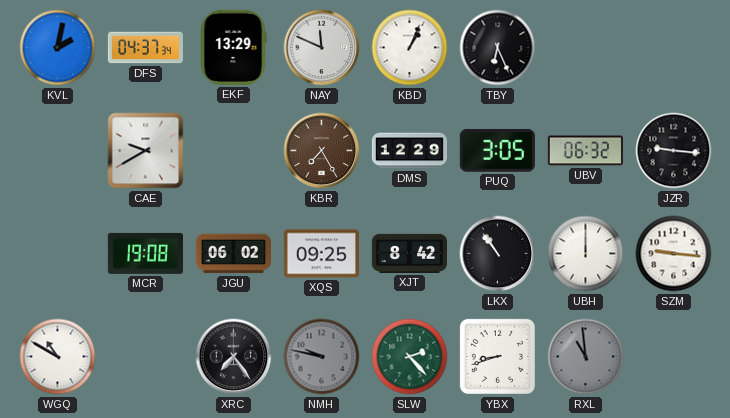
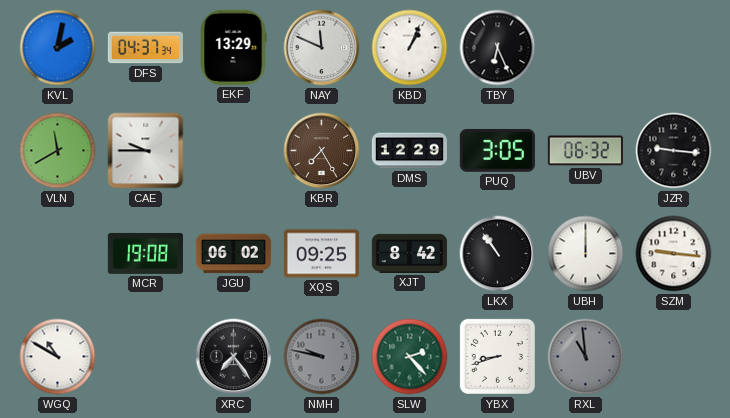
VLN: none -> 11:40
CAE: 9:40 -> 9:45
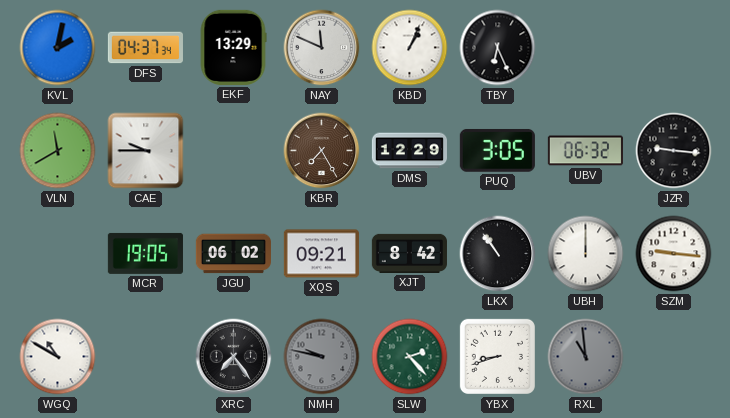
MCR: 19:08 -> 19:05
XQS: 09:25 -> 09:21
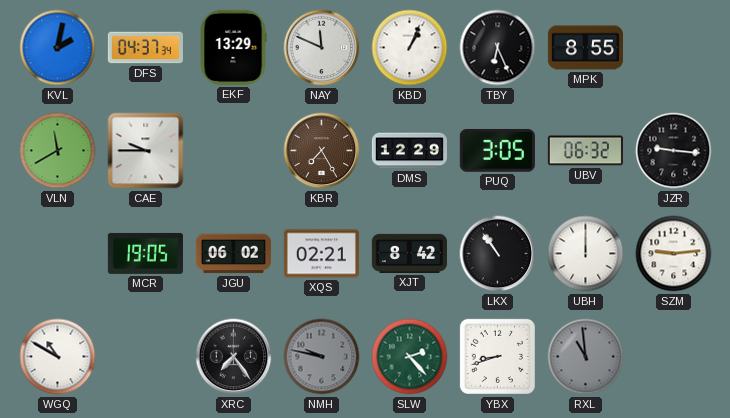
MPK: none -> 8:55
XQS: 09:21 -> 02:21
SZM: 9:16 -> 9:14
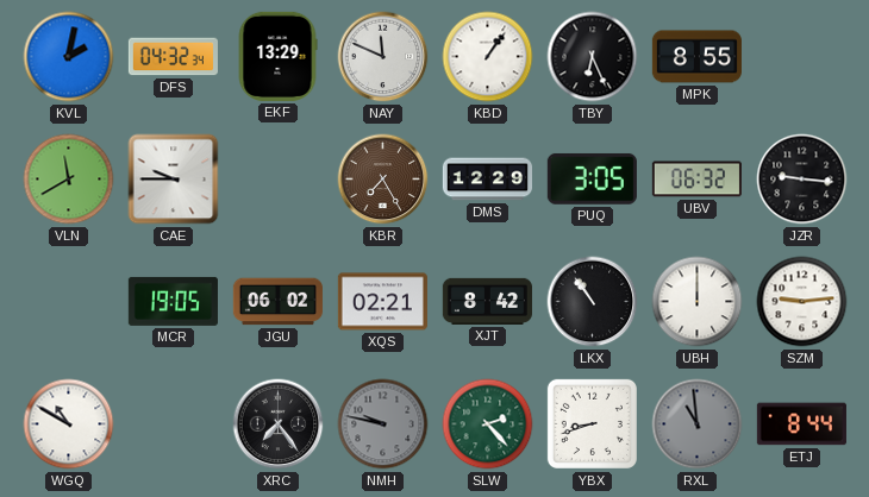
DFS: 04:37 -> 04:32
KBD: 1:04 -> 1:06
ETJ: none -> 8:44
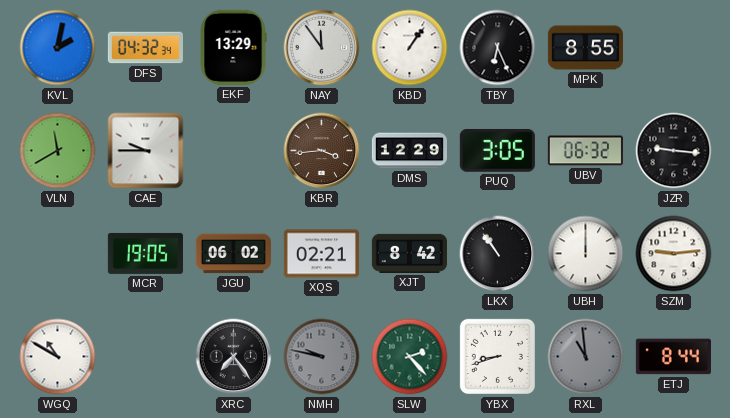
NAY: 11:49 -> 11:54
KBR: 7:25 -> 3:44
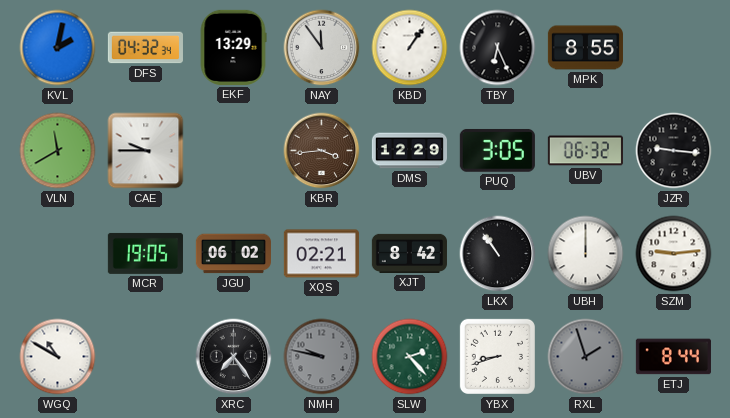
RXL: 10:59 -> 1:57
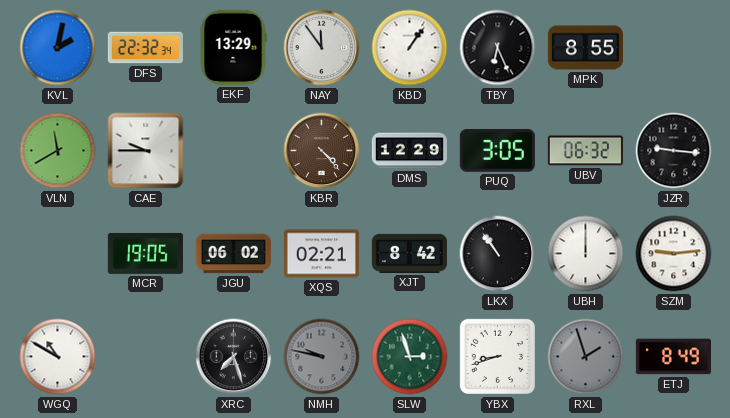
DFS: 04:32 -> 22:32
KBR: 3:44 -> 4:23
XRC: 7:24 -> 7:27
SLW: 2:23 -> 2:57
ETJ: 8:44 -> 8:49
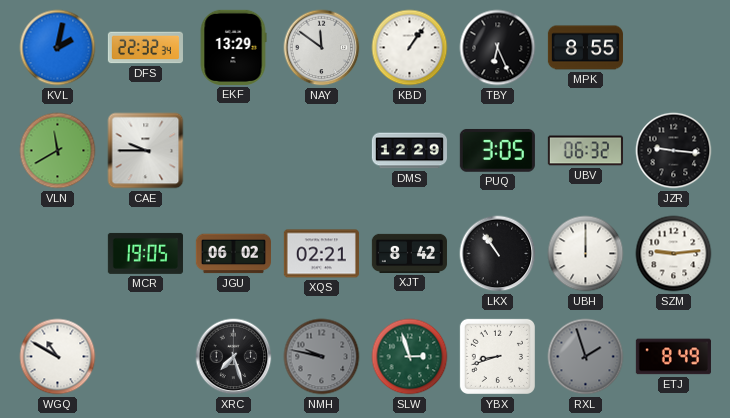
NAY: 11:54 -> 11:51
KBR: 4:23 -> none
